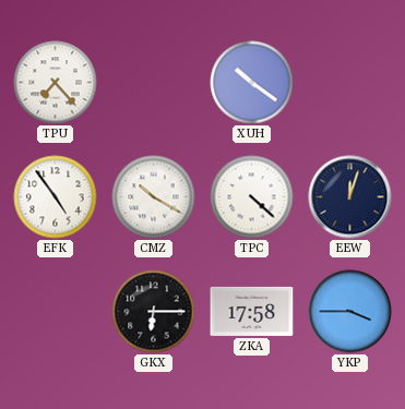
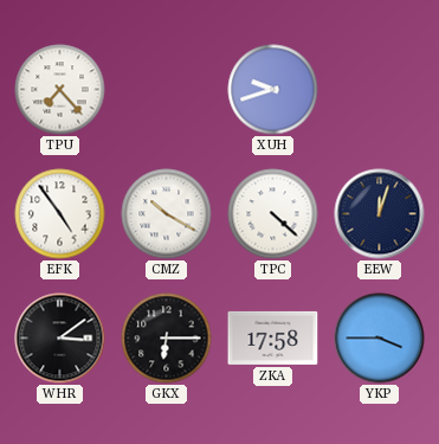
XUH: 10:21 -> 9:42
WHR: none -> 3:09
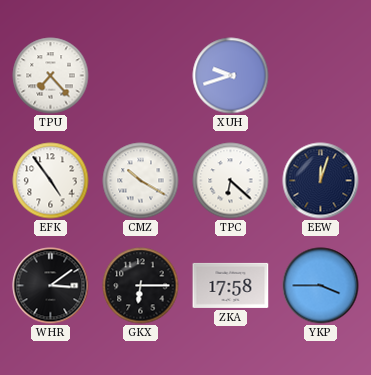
TPC: 4:22 -> 6:22
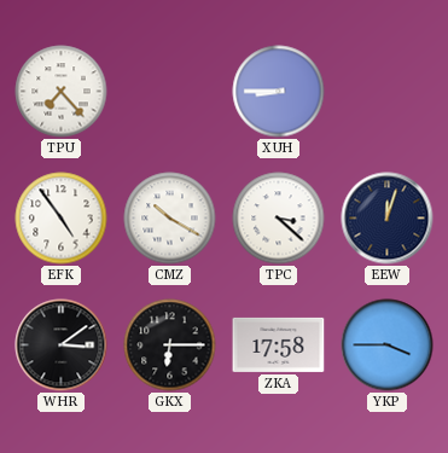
XUH: 9:42 -> 8:45
TPC: 6:22 -> 3:22
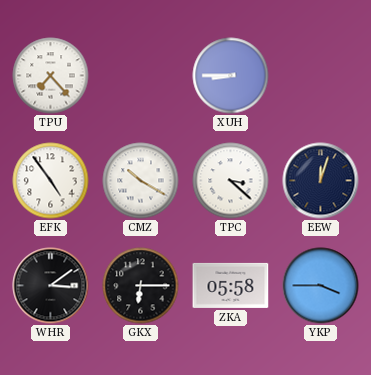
ZKA: 17:58 -> 05:58
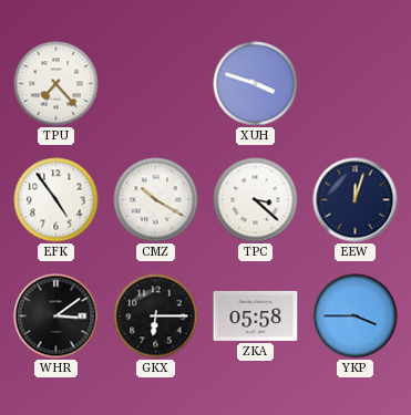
XUH: 8:45 -> 3:48
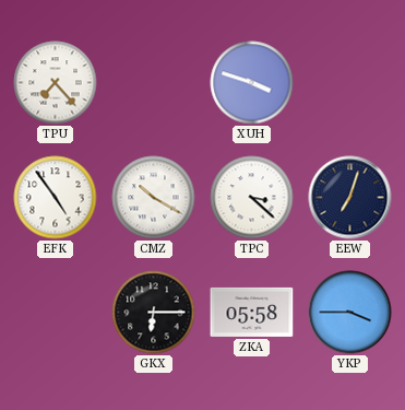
EEW: 12:03 -> 7:03
WHR: 3:09 -> none
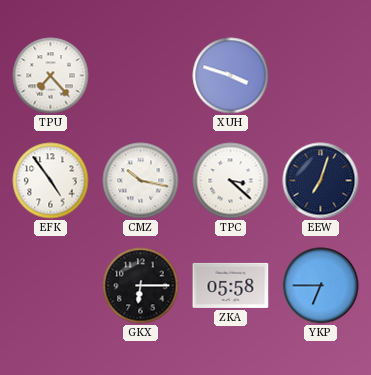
CMZ: 10:20 -> 10:17
YKP: 3:45 -> 6:45
